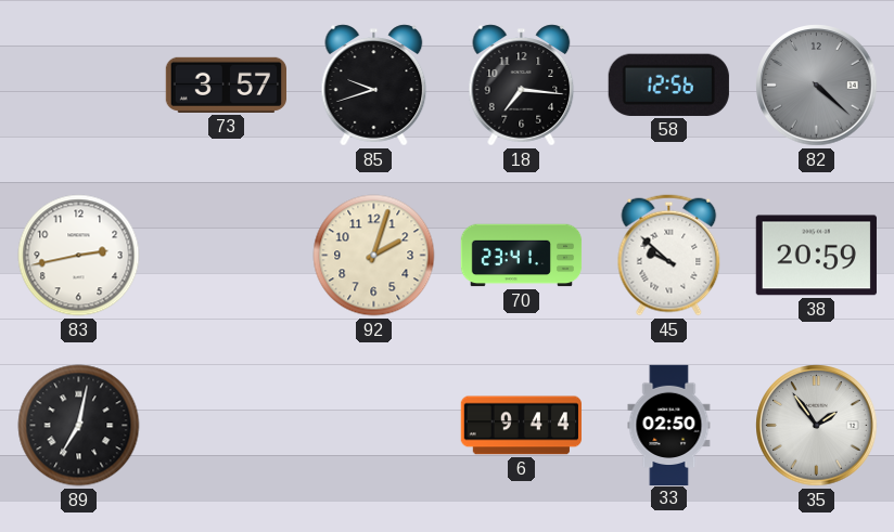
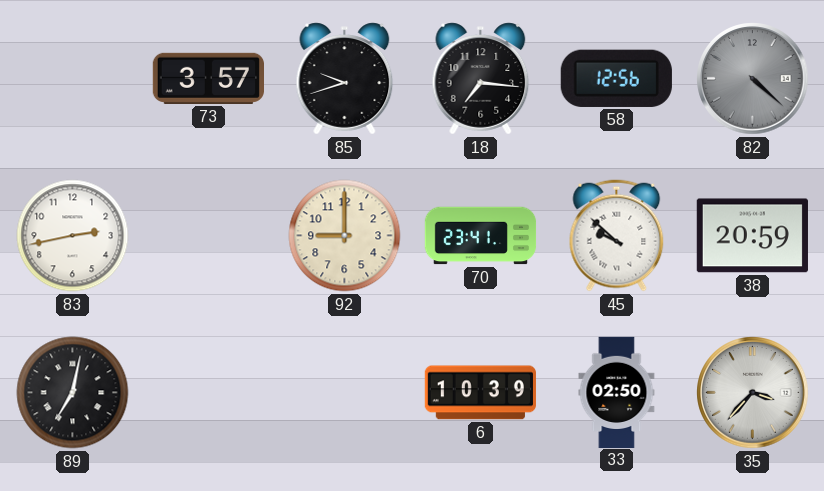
92: 2:03 -> 9:00
6: 9:44 -> 10:39
35: 1:54 -> 3:37
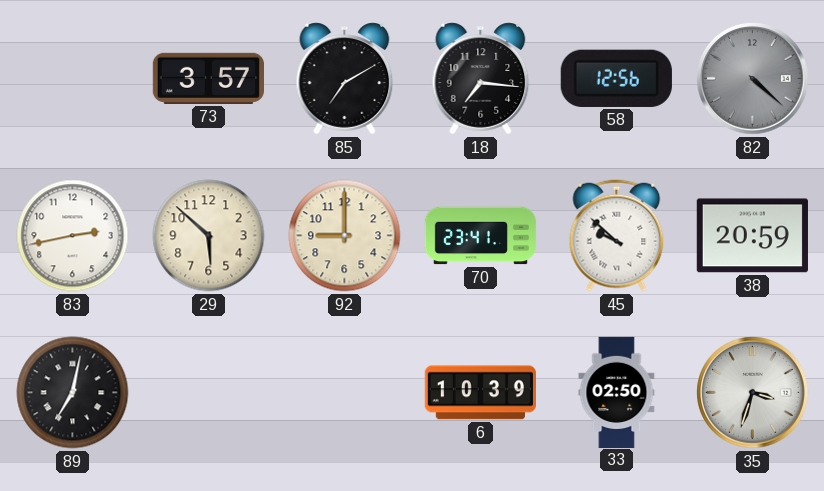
85: 9:42 -> 7:10
29: none -> 5:52
35: 3:37 -> 3:33
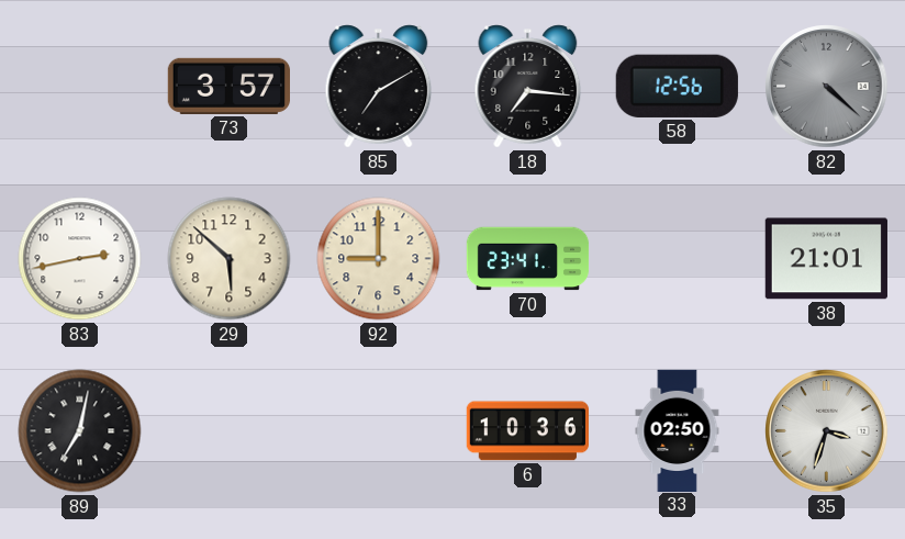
45: 9:52 -> none
38: 20:59 -> 21:01
6: 10:39 -> 10:36
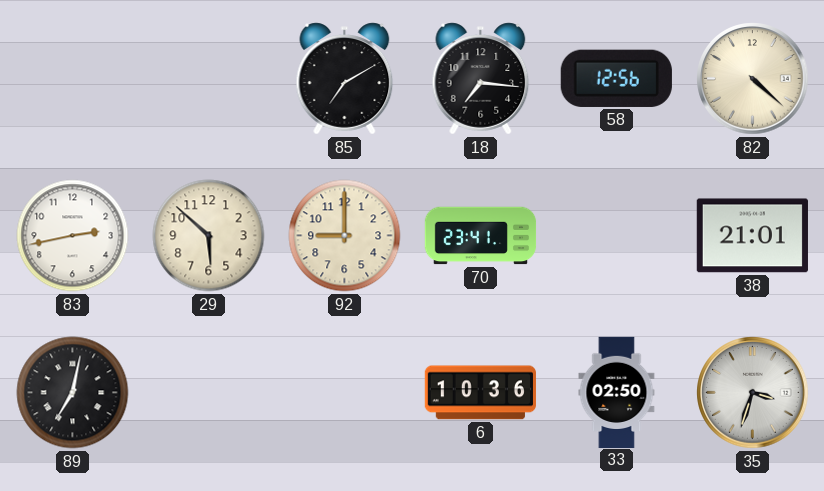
73: 3:57 -> none
82 dial: grey -> cream
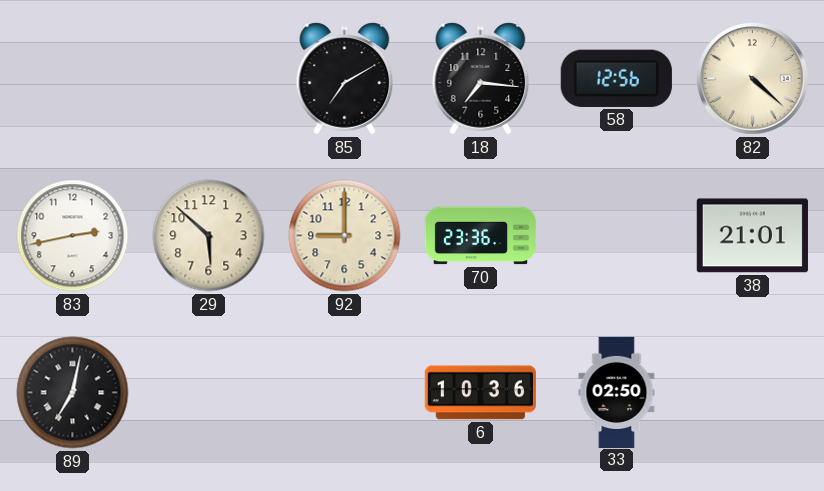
70: 23:41 -> 23:36
35: 3:33 -> none
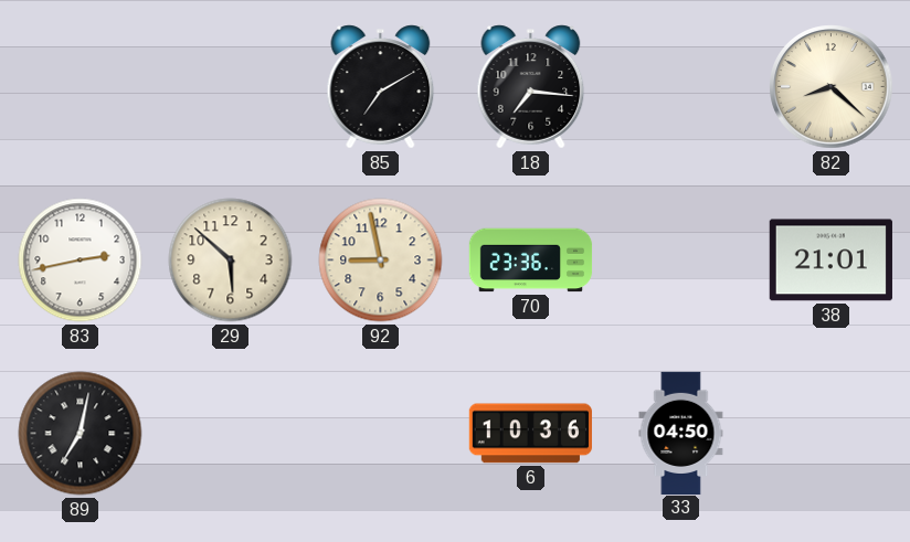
58: 12:56 -> none
82: 4:22 -> 8:22
92: 9:00 -> 8:58
33: 02:50 -> 04:50
